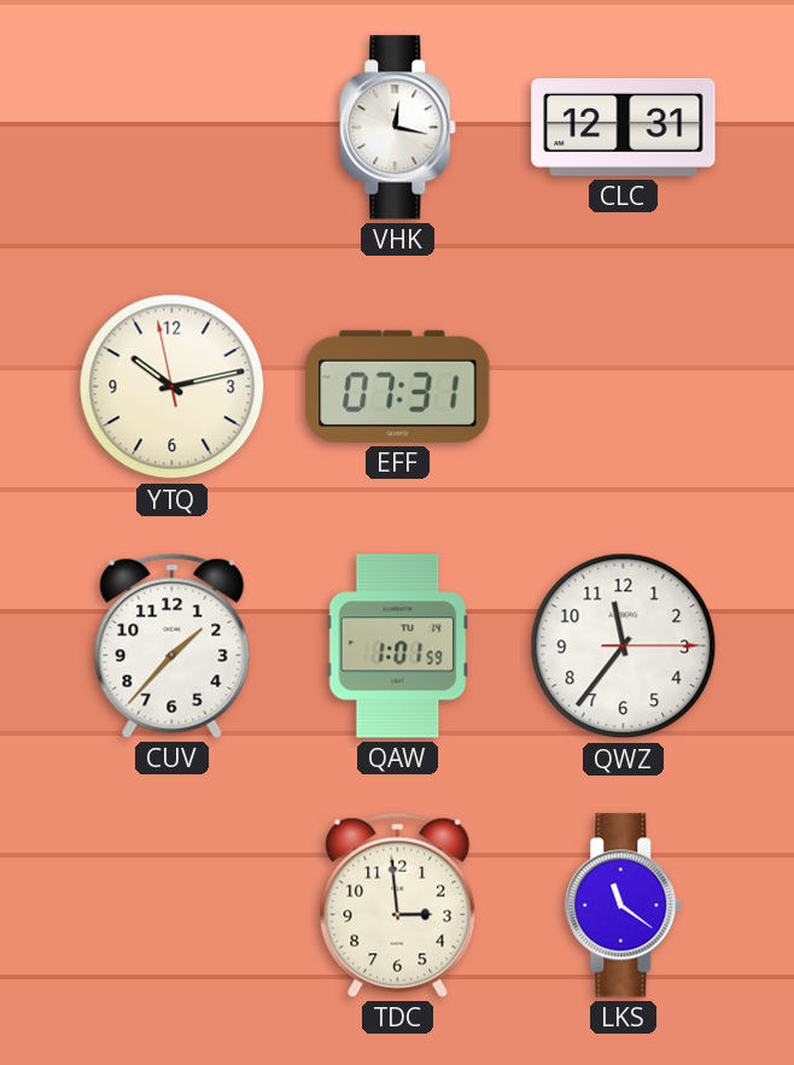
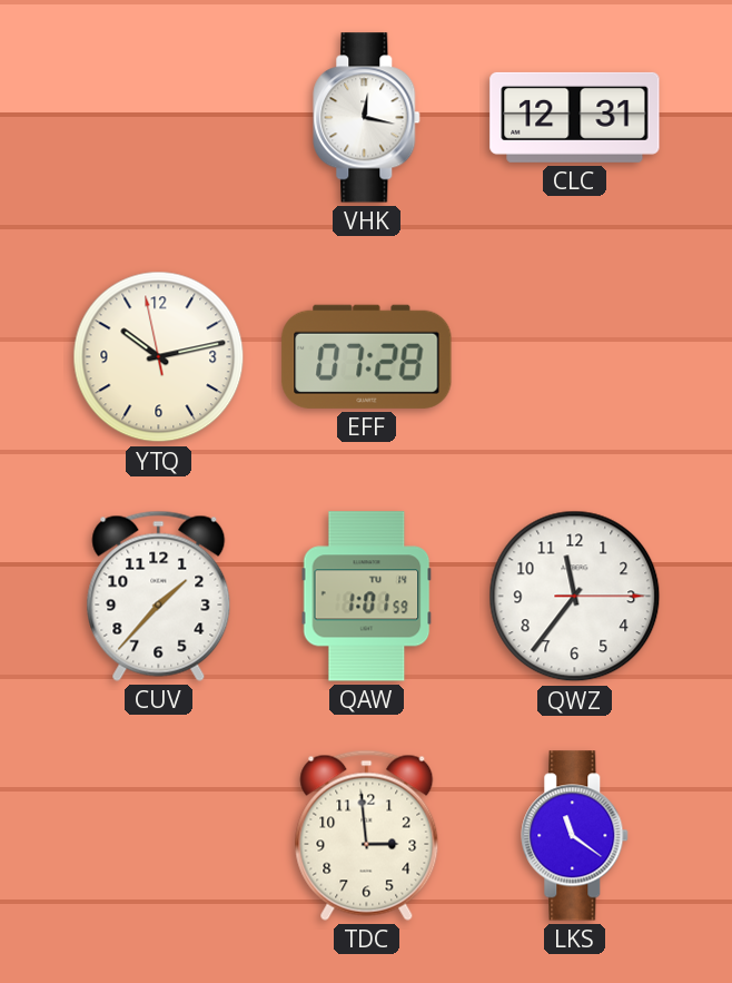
EFF: 07:31 -> 07:28
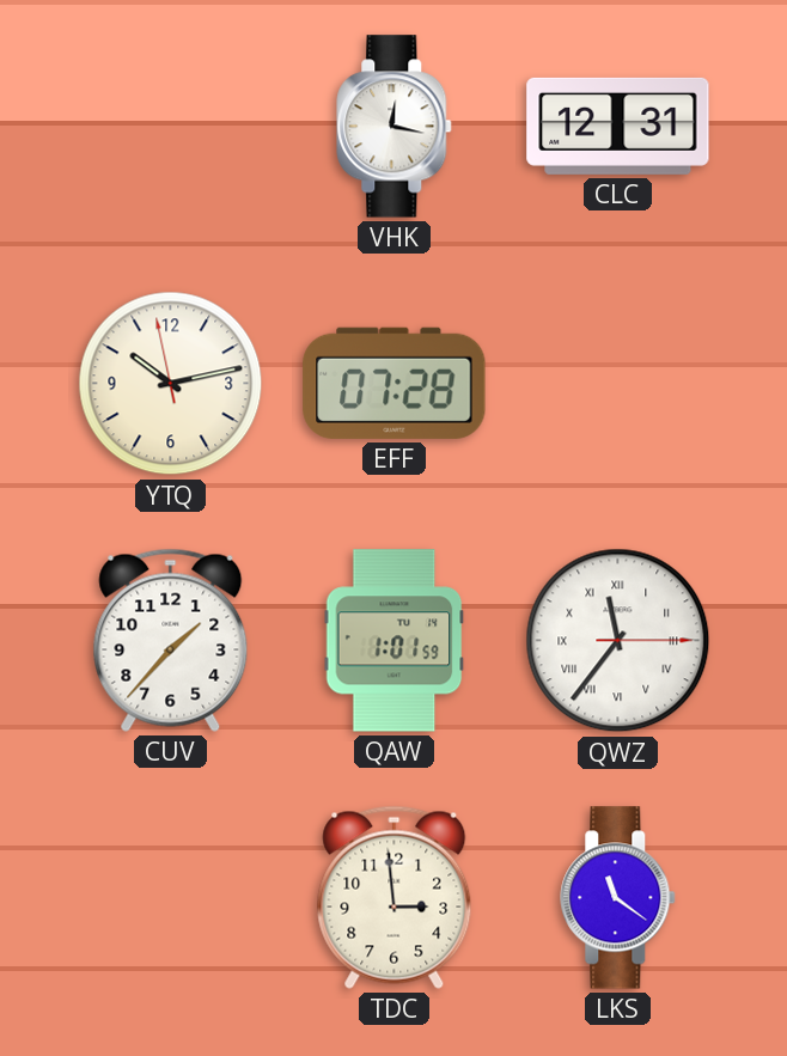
QWZ numerals: Arabic -> Roman
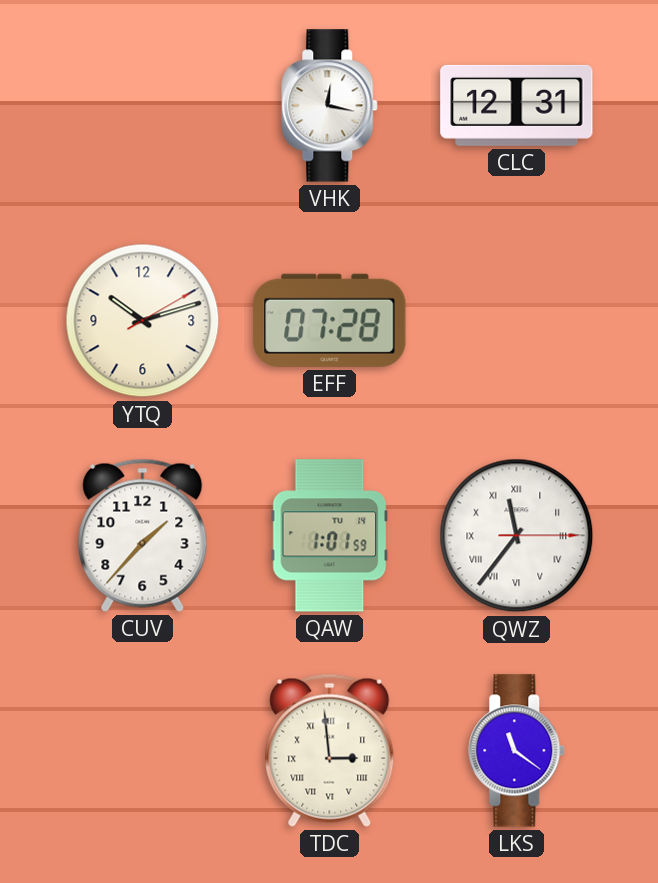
YTQ: 10:12:58 -> 10:12:10
TDC numerals: Arabic -> Roman
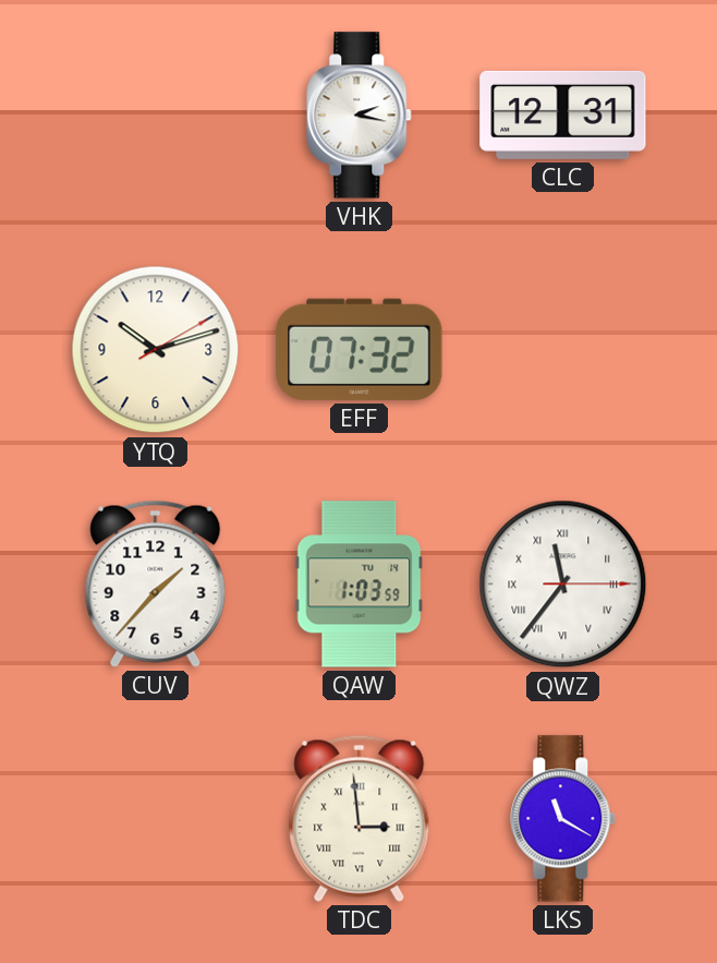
VHK: 12:17 -> 2:17
EFF: 07:28 -> 07:32
QAW: 1:01 -> 1:03
LKS: 11:21 -> 11:20
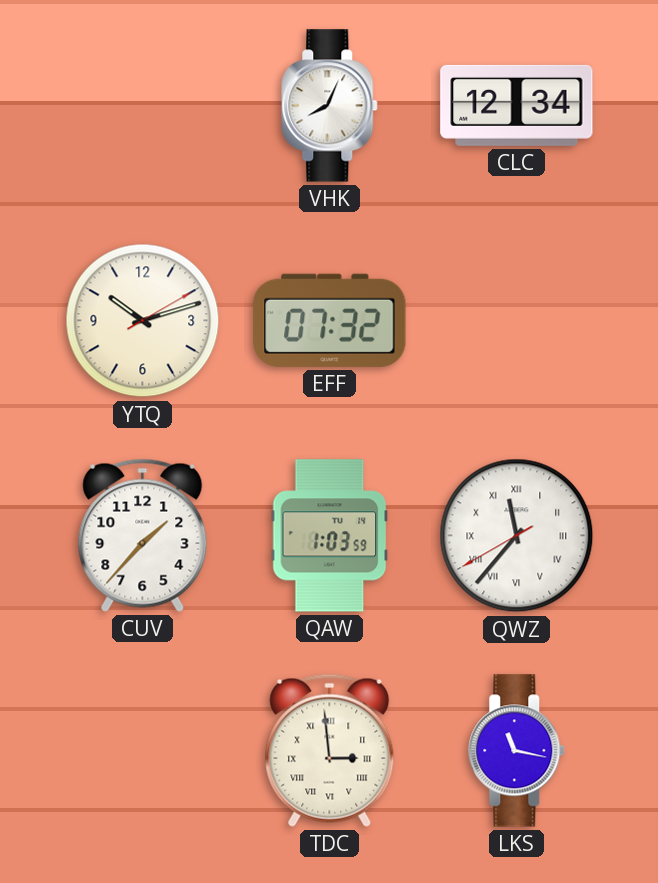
VHK: 2:17 -> 8:04
CLC: 12:31 -> 12:34
QWZ: 11:36:15 -> 11:36:40
LKS: 11:20 -> 11:17
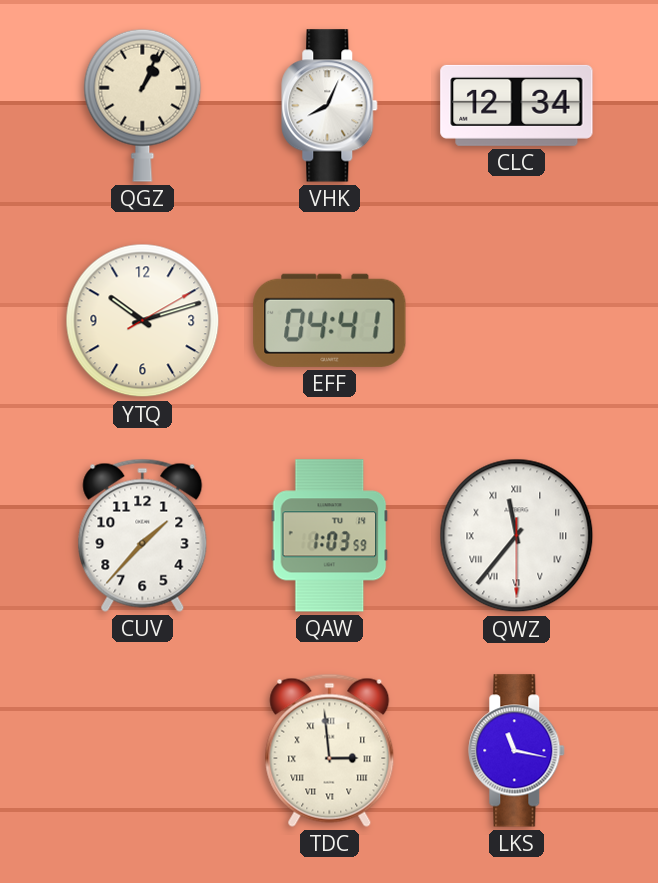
QGZ: none -> 1:04
EFF: 07:32 -> 04:41
QWZ: 11:36:40 -> 11:36:30
